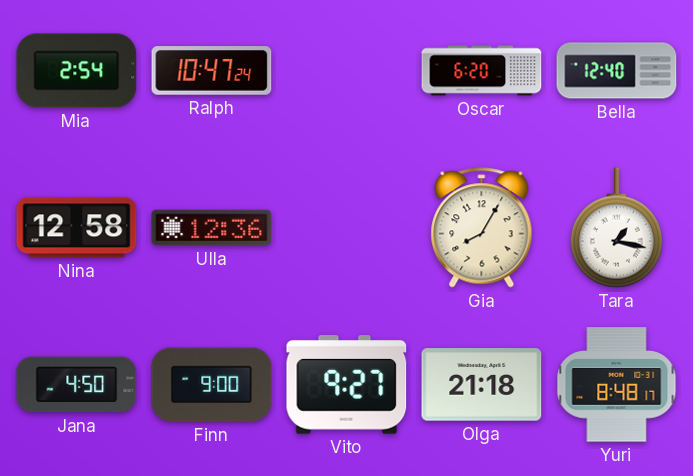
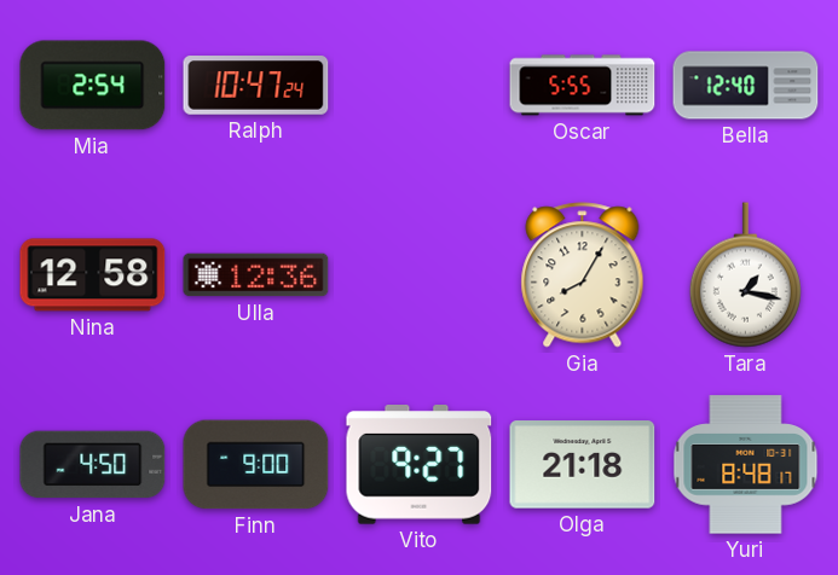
Oscar: 6:20 -> 5:55
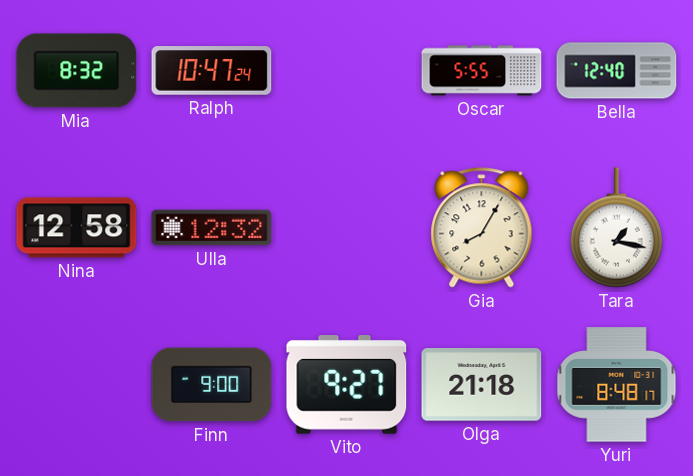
Mia: 2:54 -> 8:32
Ulla: 12:36 -> 12:32
Jana: 4:50 -> none
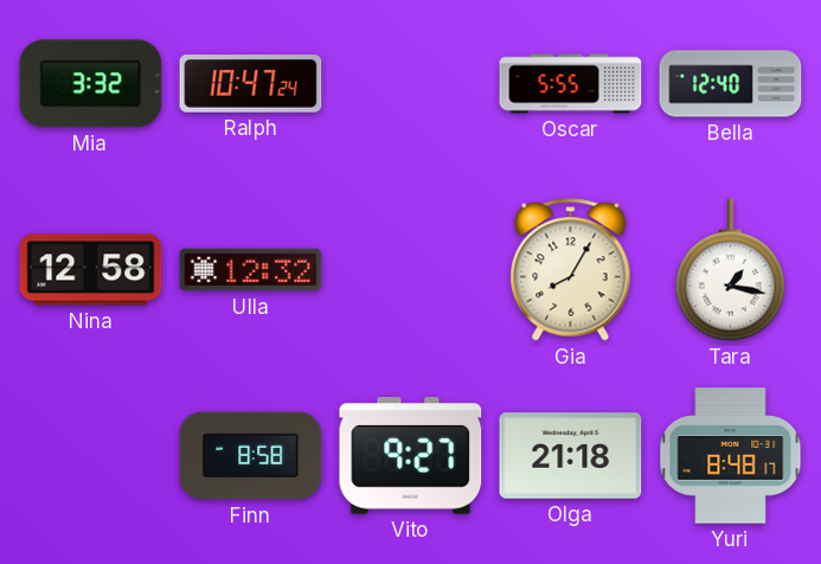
Mia: 8:32 -> 3:32
Finn: 9:00 -> 8:58
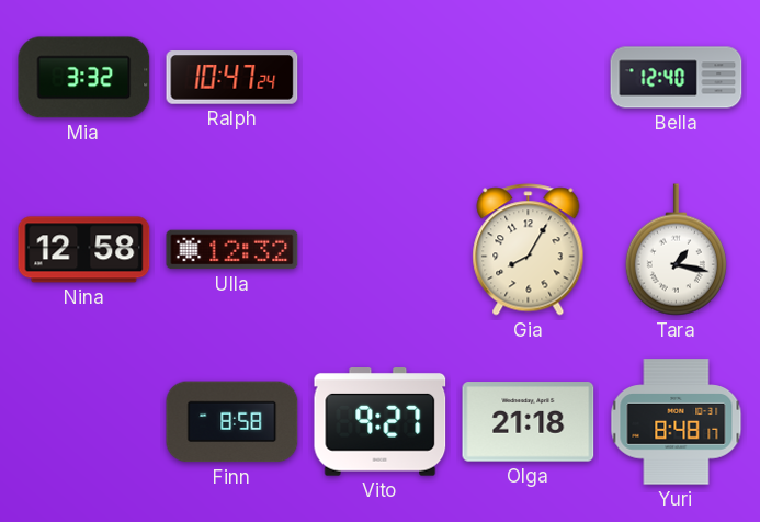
Oscar: 5:55 -> none
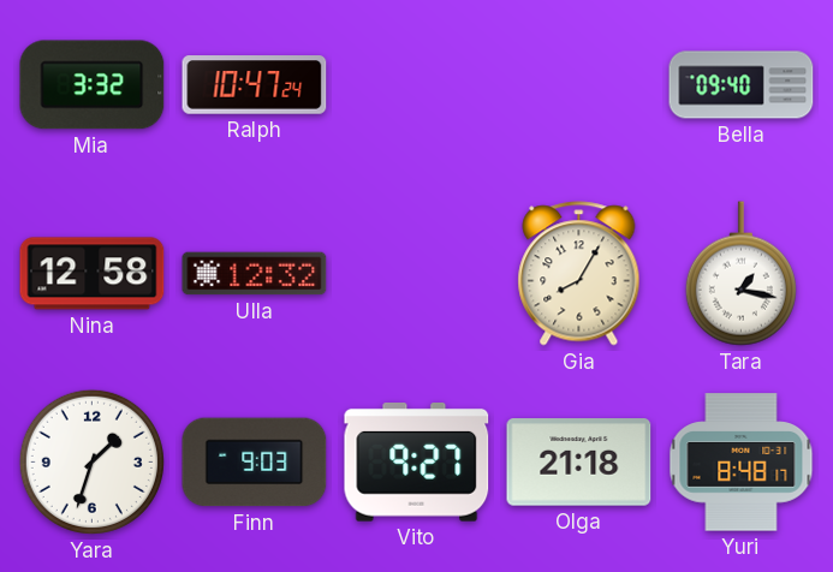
Bella: 12:40 -> 09:40
Yara: none -> 1:33
Finn: 8:58 -> 9:03
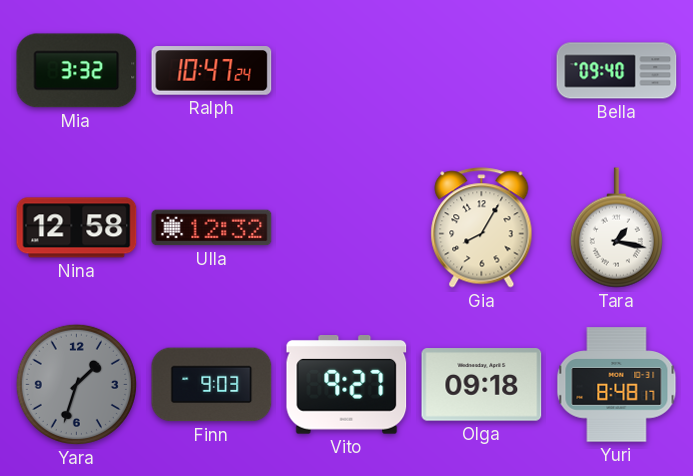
Yara dial: white -> grey
Olga: 21:18 -> 09:18
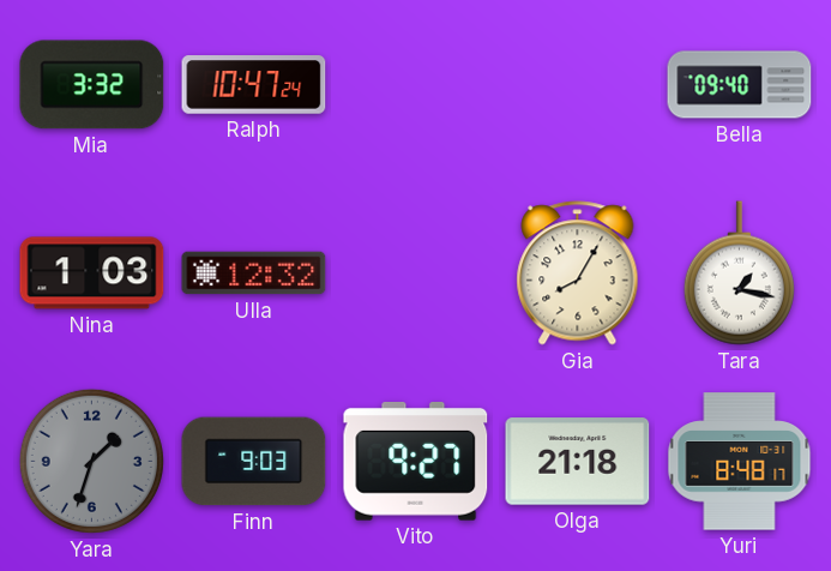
Nina: 12:58 -> 1:03
Olga: 09:18 -> 21:18
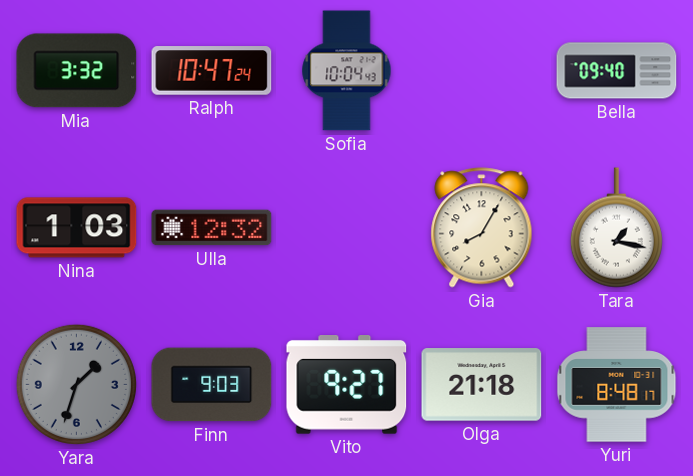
Sofia: none -> 10:04
